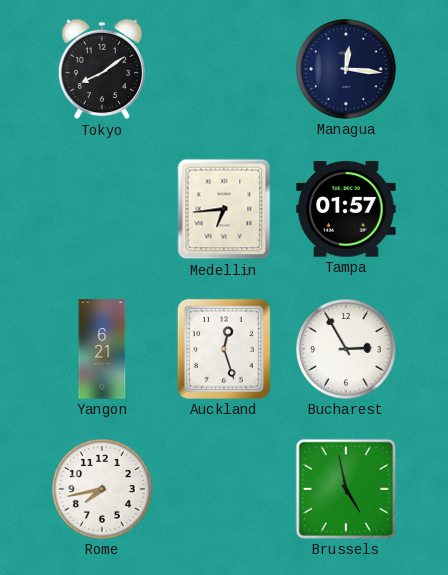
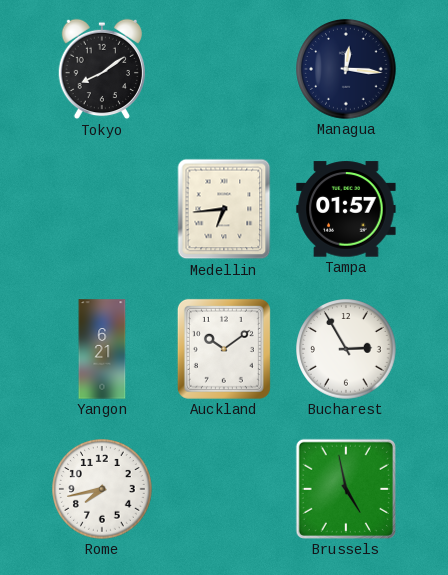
Auckland: 12:27 -> 10:09
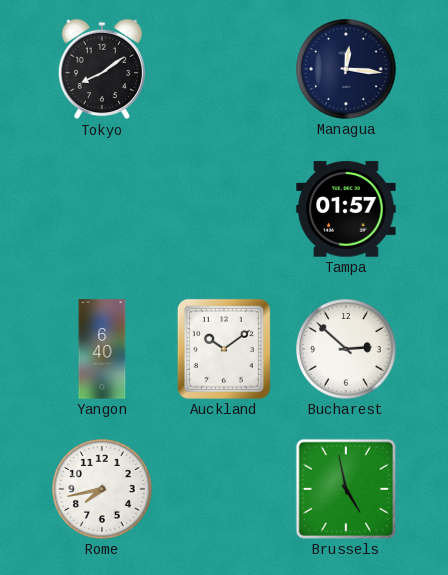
Medellin: 6:44 -> none
Yangon: 6:21 -> 6:40
Bucharest: 2:55 -> 2:52
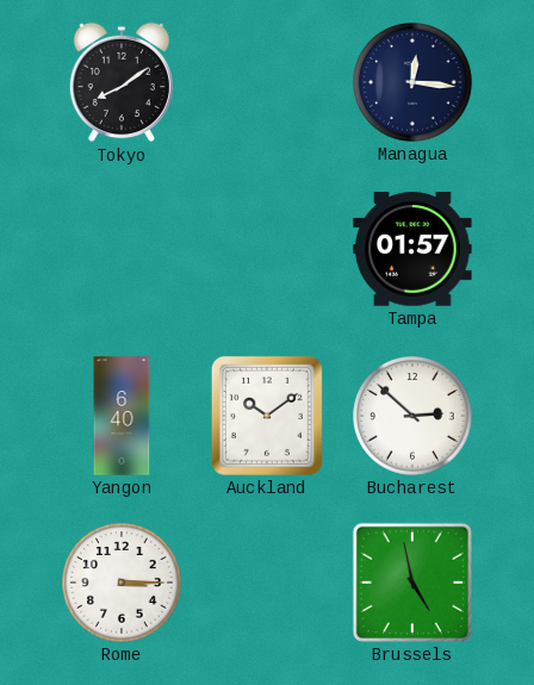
Rome: 7:43 -> 3:15
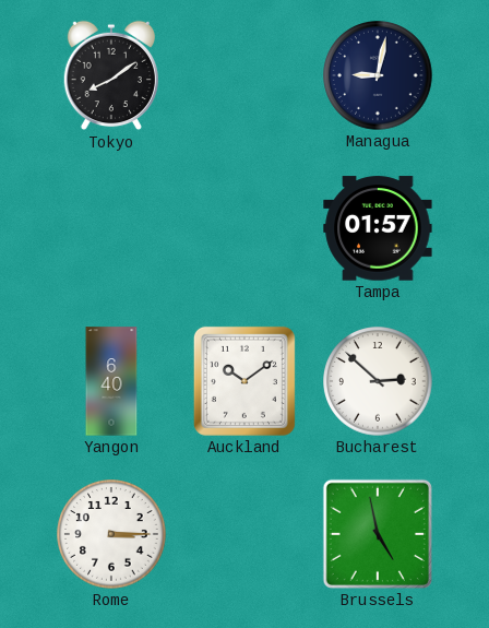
Managua: 12:16 -> 9:02
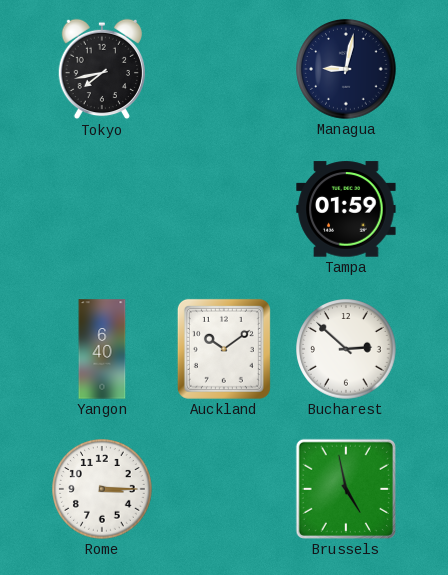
Tokyo: 8:09 -> 7:43
Tampa: 01:57 -> 01:59
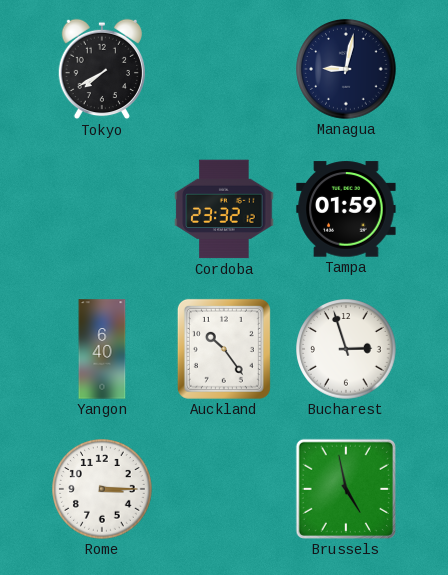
Tokyo: 7:43 -> 7:40
Cordoba: none -> 23:32
Auckland: 10:09 -> 10:24
Bucharest: 2:52 -> 2:57
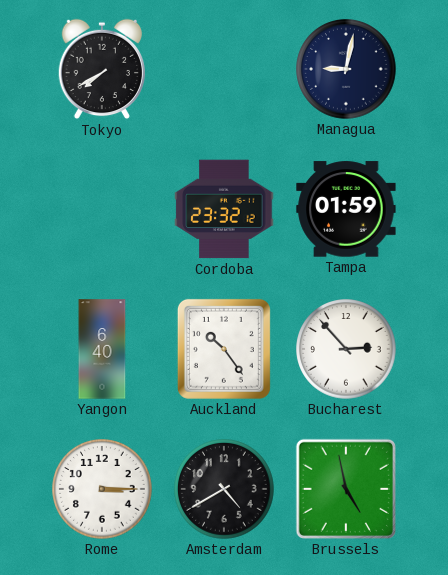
Bucharest: 2:57 -> 2:53
Amsterdam: none -> 4:40
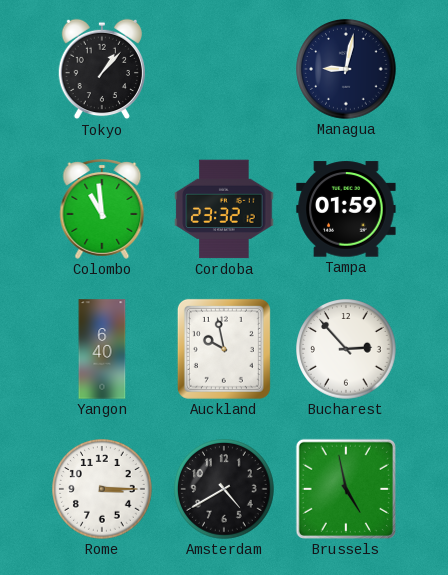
Tokyo: 7:40 -> 1:07
Colombo: none -> 10:59
Auckland: 10:24 -> 9:58
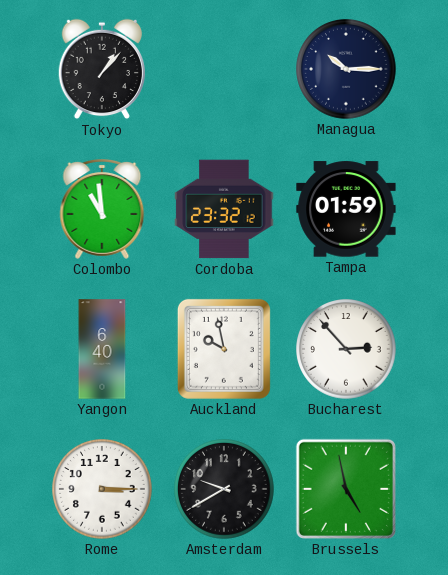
Managua: 9:02 -> 10:15
Amsterdam: 4:40 -> 9:40
